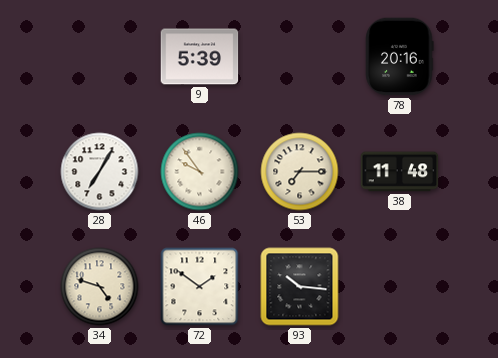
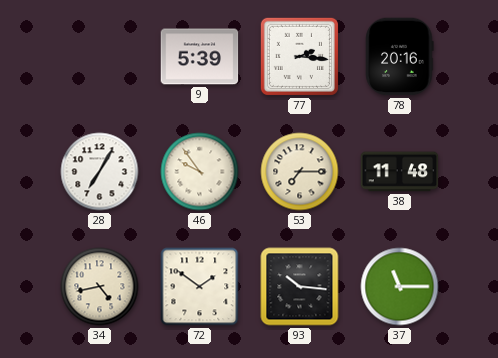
77: none -> 2:16
34: 4:48 -> 4:43
37: none -> 11:15
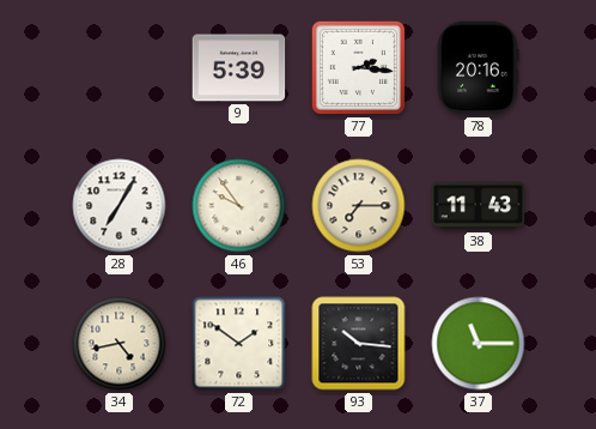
38: 11:48 -> 11:43
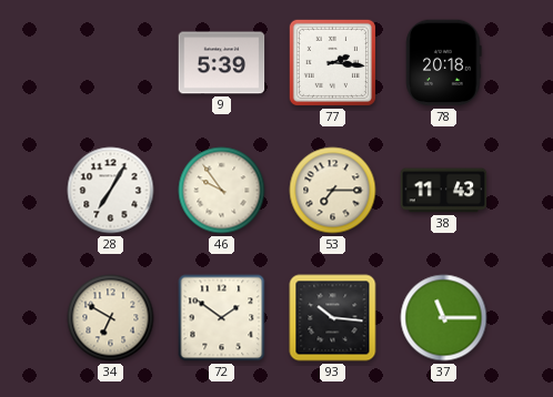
78: 20:16 -> 20:18
34: 4:43 -> 6:50
